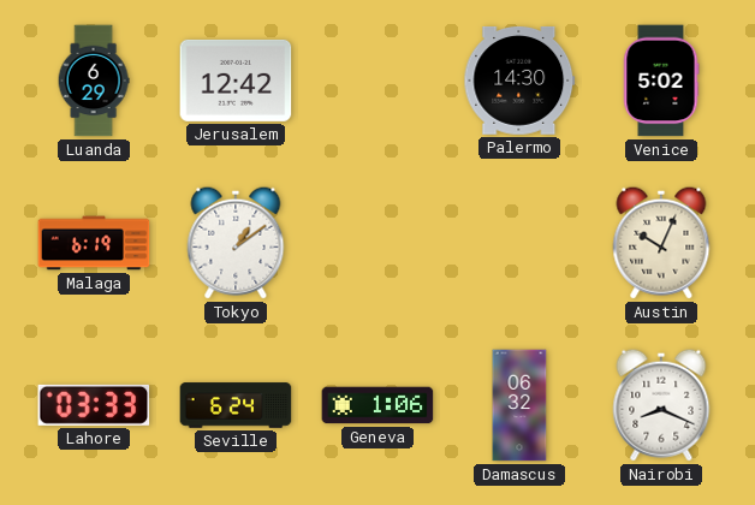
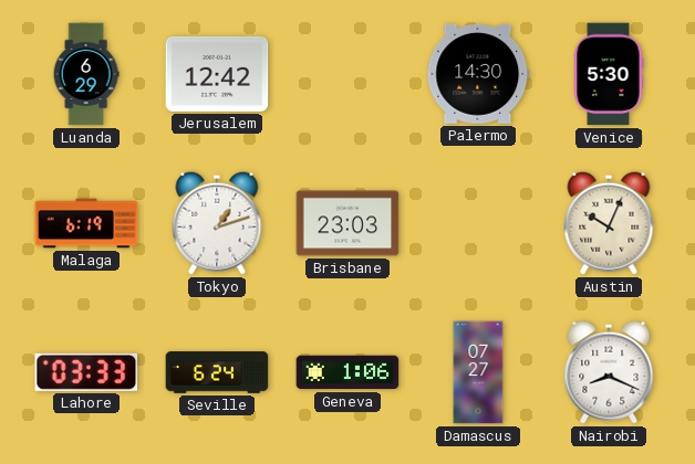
Venice: 5:02 -> 5:30
Tokyo: 1:09 -> 1:12
Brisbane: none -> 23:03
Damascus: 06:32 -> 07:27
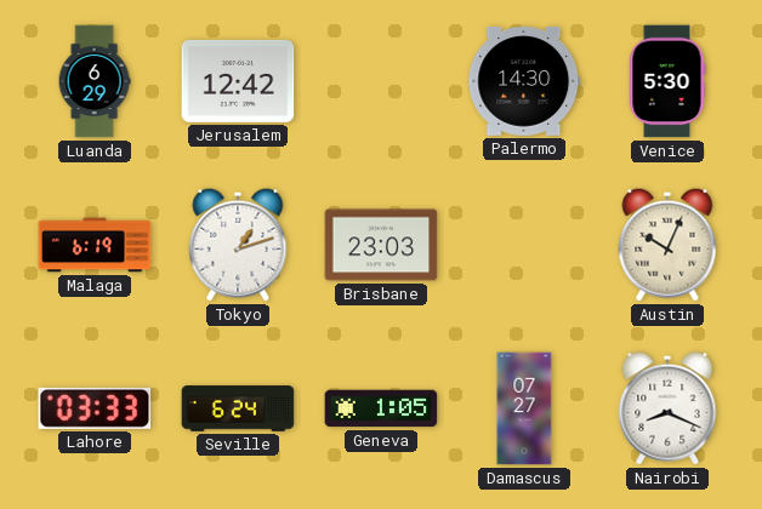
Geneva: 1:06 -> 1:05
